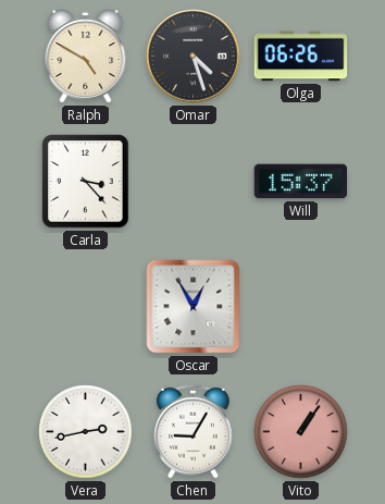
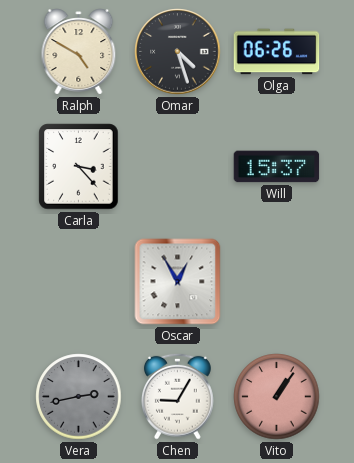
Vera dial: white -> grey
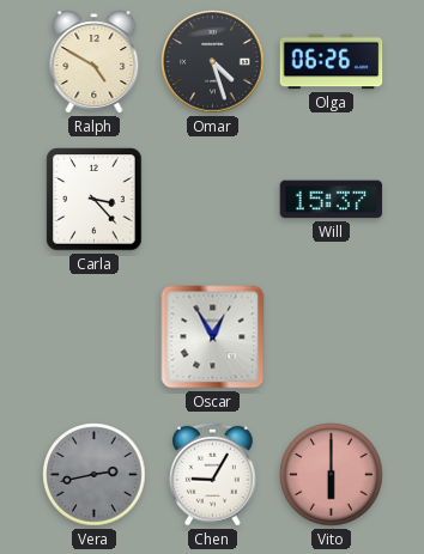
Vito: 1:06 -> 6:00
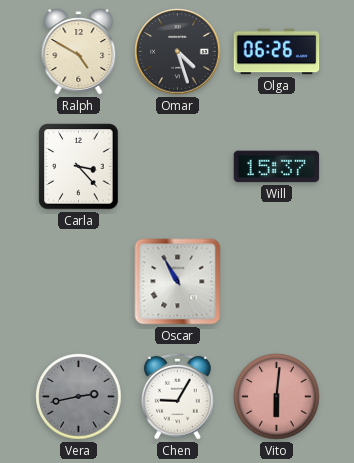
Oscar: 12:55 -> 10:55
Vito: 6:00 -> 6:01
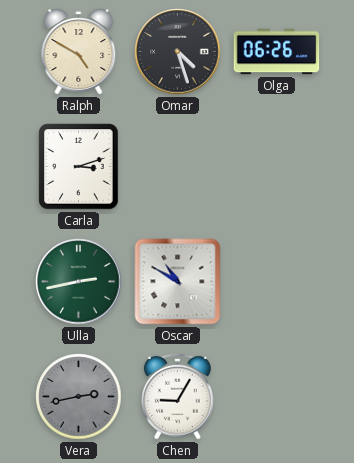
Carla: 3:23 -> 3:12
Will: 15:37 -> none
Ulla: none -> 2:43
Oscar: 10:55 -> 10:50
Vito: 6:01 -> none
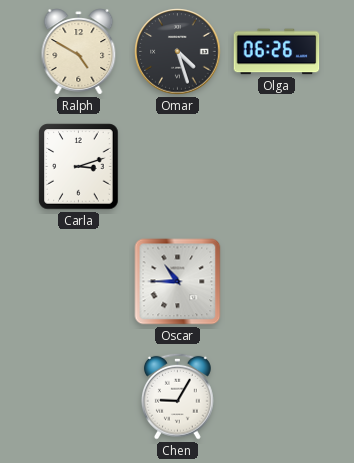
Ulla: 2:43 -> none
Oscar: 10:50 -> 10:45
Vera: 2:43 -> none
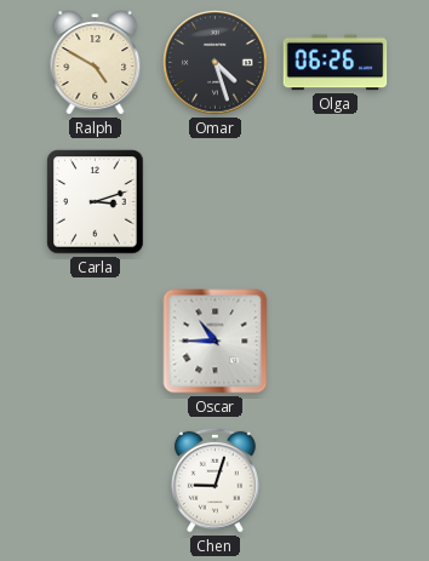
Chen: 9:05 -> 9:03
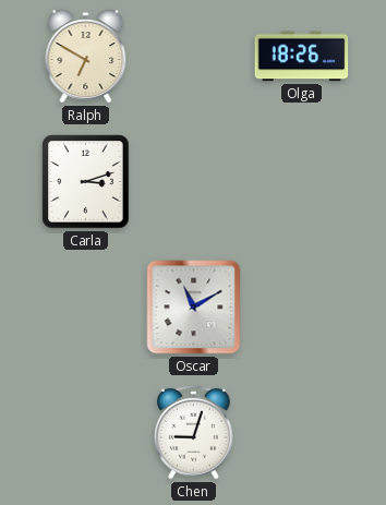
Ralph: 4:50 -> 6:50
Omar: 4:27 -> none
Olga: 06:26 -> 18:26
Oscar: 10:45 -> 11:10
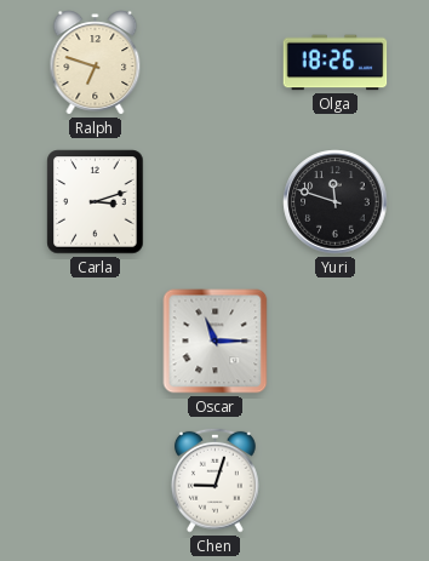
Ralph: 6:50 -> 6:48
Yuri: none -> 11:48
Oscar: 11:10 -> 11:15
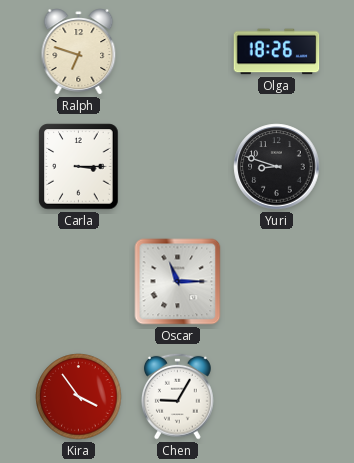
Carla: 3:12 -> 3:15
Yuri: 11:48 -> 8:48
Kira: none -> 3:54
Chen: 9:03 -> 9:05
